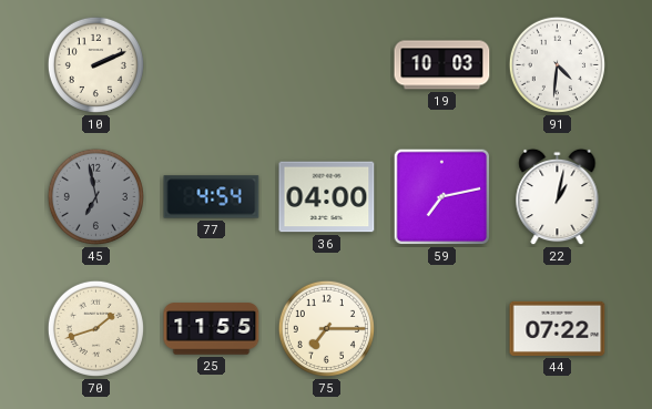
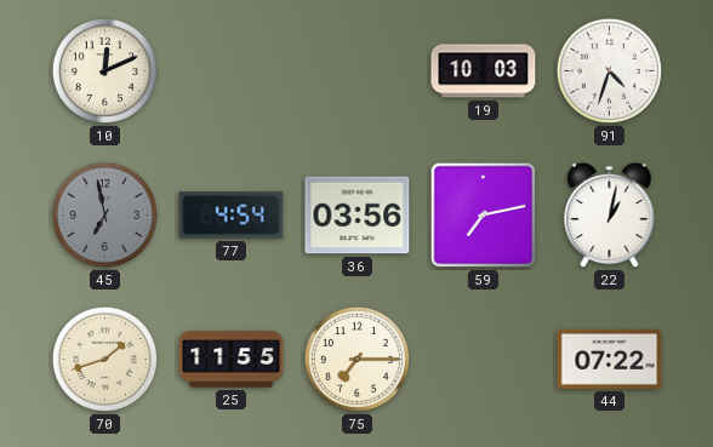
10: 2:11 -> 12:11
91: 4:31 -> 4:33
36: 04:00 -> 03:56
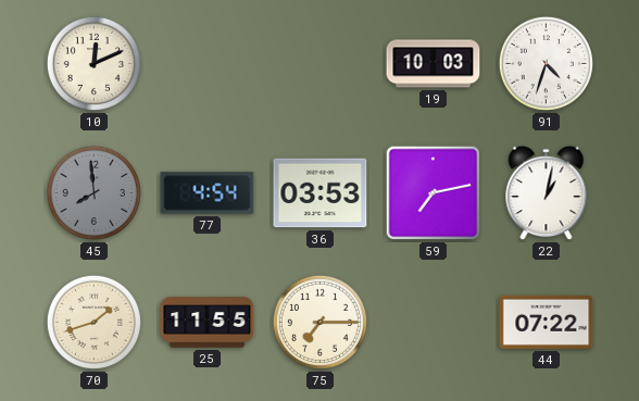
45: 6:58 -> 7:59
36: 03:56 -> 03:53
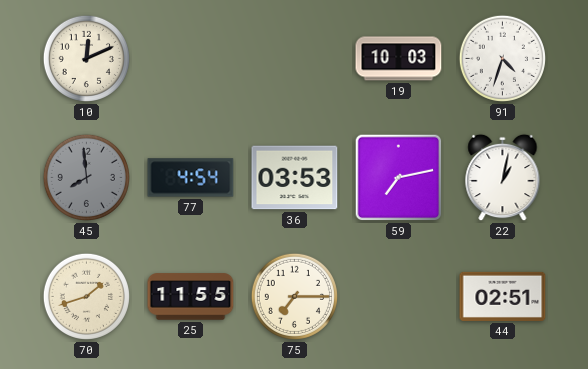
44: 07:22 -> 02:51
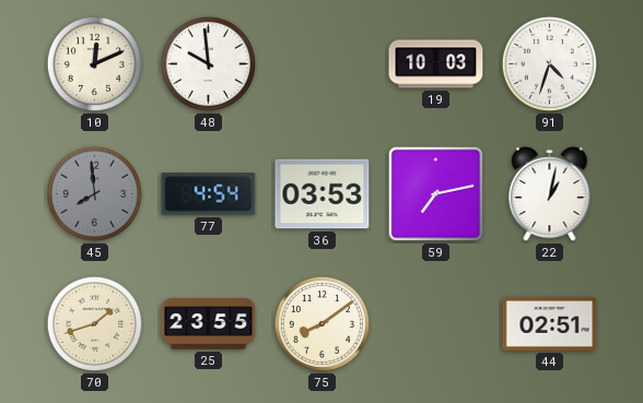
48: none -> 9:59
25: 11:55 -> 23:55
75: 7:15 -> 8:09
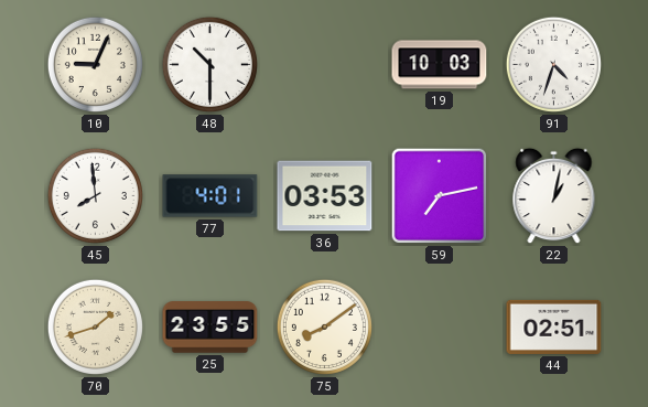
10: 12:11 -> 9:04
48: 9:59 -> 10:30
45 dial: grey -> white
77: 4:54 -> 4:01
